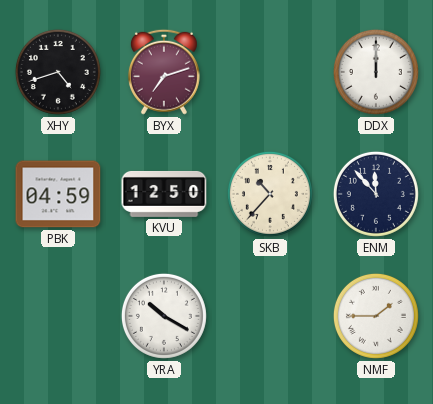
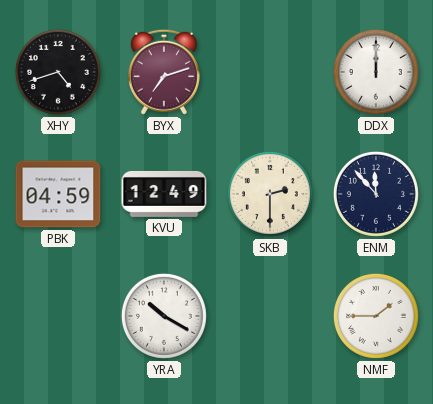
KVU: 12:50 -> 12:49
SKB: 10:37 -> 2:30
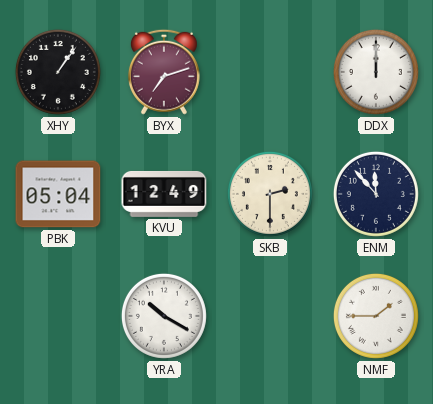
XHY: 4:42 -> 1:06
PBK: 04:59 -> 05:04
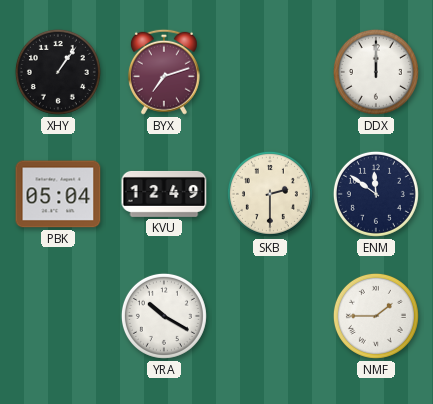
ENM: 11:53 -> 11:51
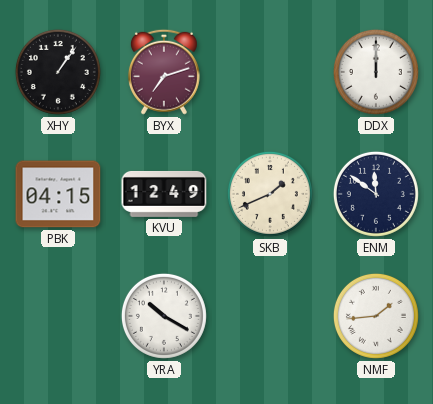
PBK: 05:04 -> 04:15
SKB: 2:30 -> 1:41
NMF: 1:45 -> 1:44
